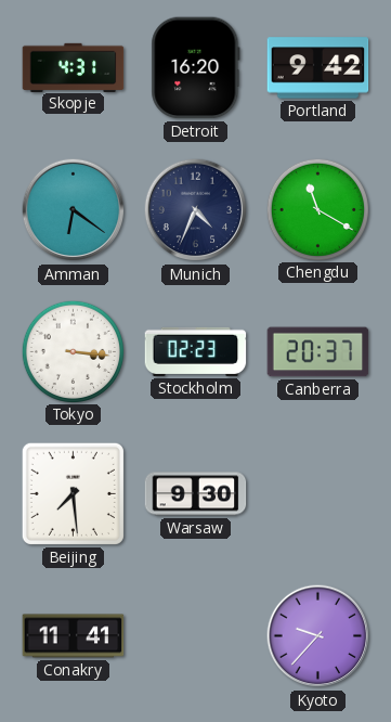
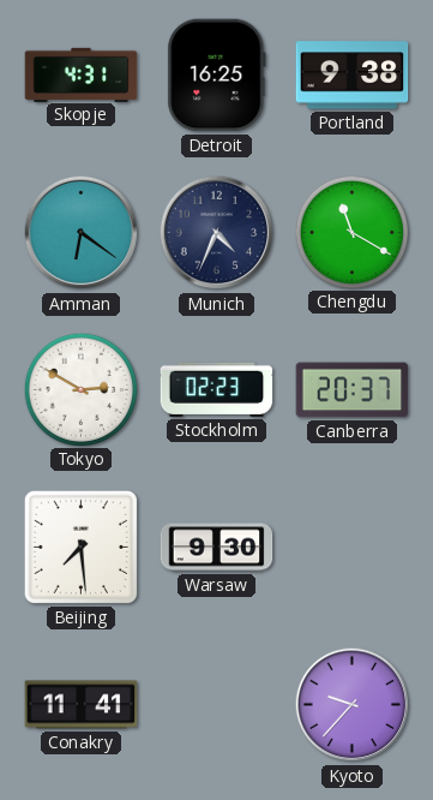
Detroit: 16:20 -> 16:25
Portland: 9:42 -> 9:38
Tokyo: 3:16 -> 2:50
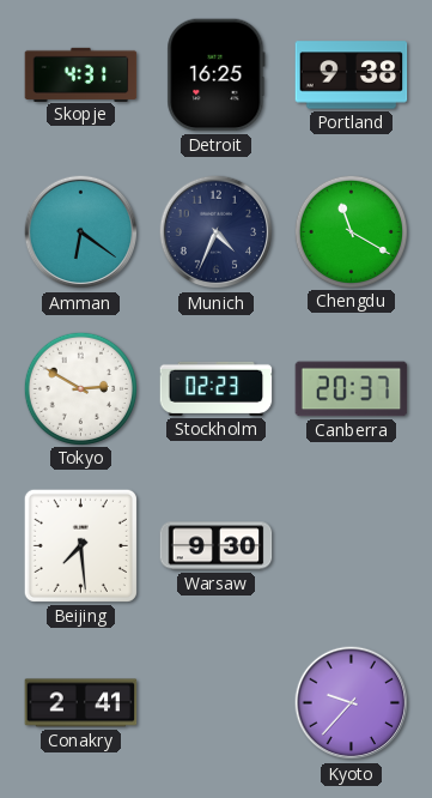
Conakry: 11:41 -> 2:41
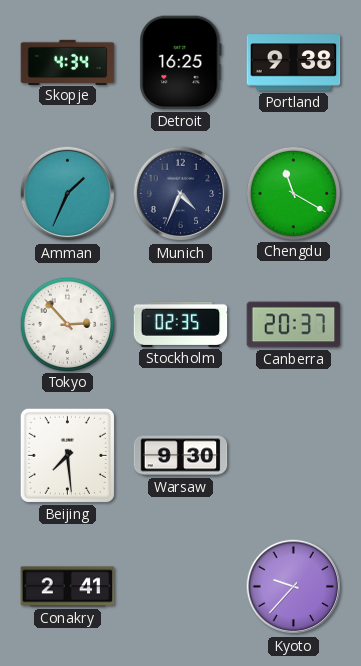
Skopje: 4:31 -> 4:34
Amman: 6:21 -> 1:34
Tokyo: 2:50 -> 2:53
Stockholm: 02:23 -> 02:35
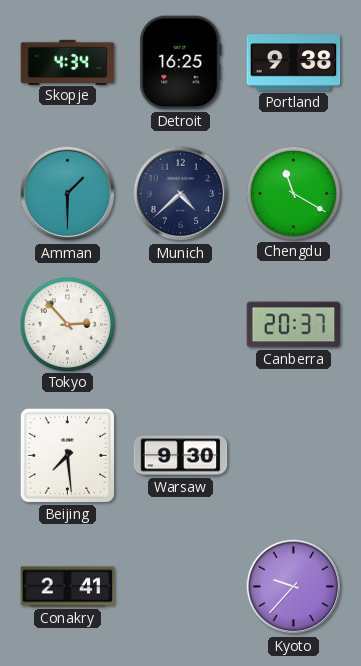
Amman: 1:34 -> 1:30
Munich: 4:34 -> 4:38
Stockholm: 02:35 -> none
